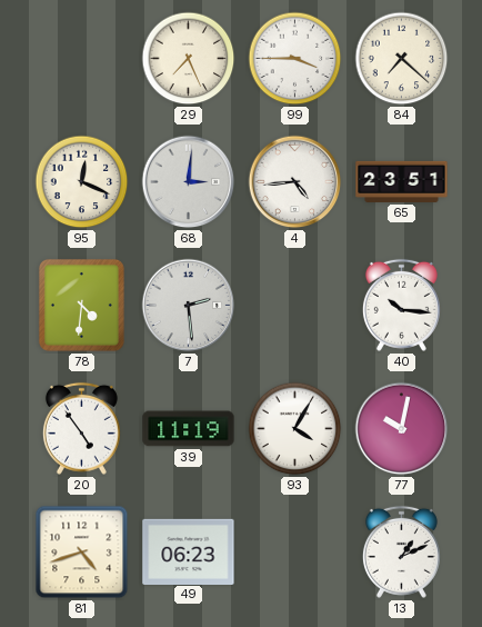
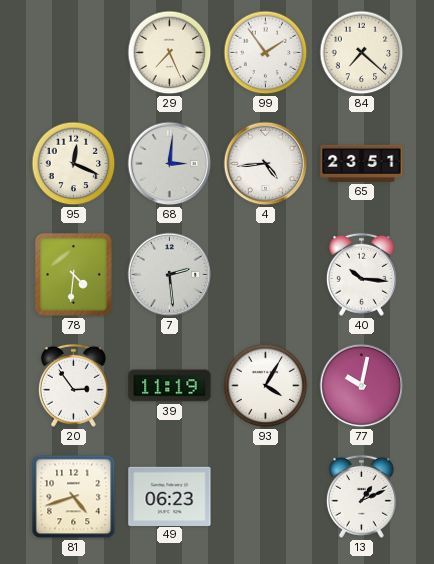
99: 3:45 -> 1:54
20: 4:54 -> 2:54
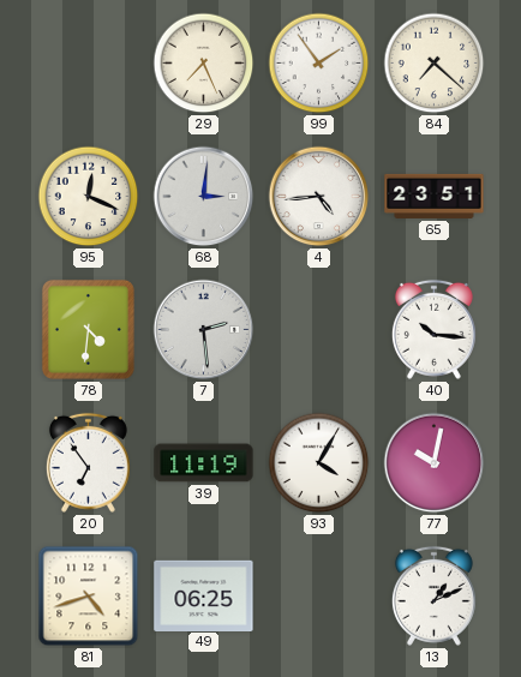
20: 2:54 -> 6:54
49: 06:23 -> 06:25
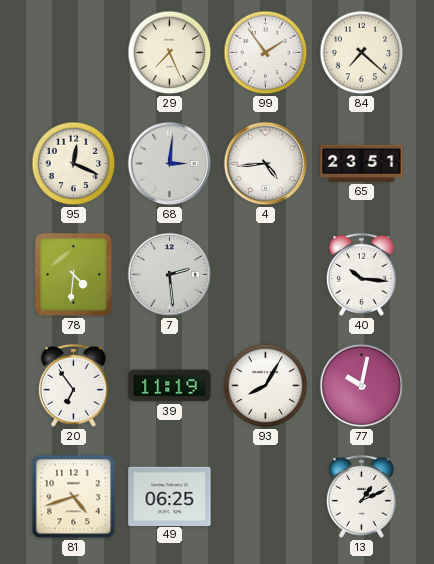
93: 4:05 -> 8:05
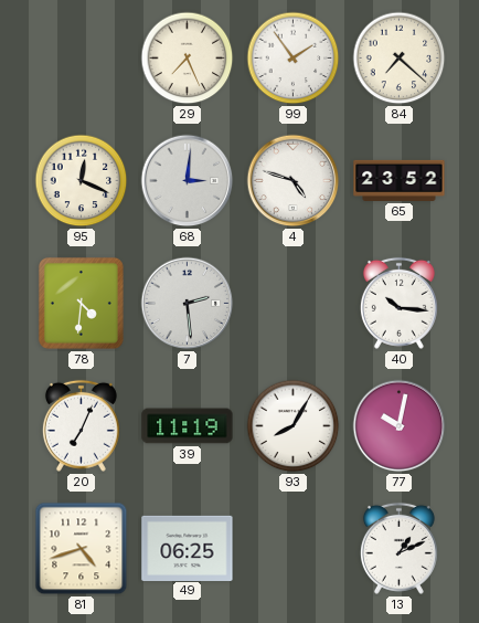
4: 4:44 -> 4:48
65: 23:51 -> 23:52
20: 6:54 -> 7:04
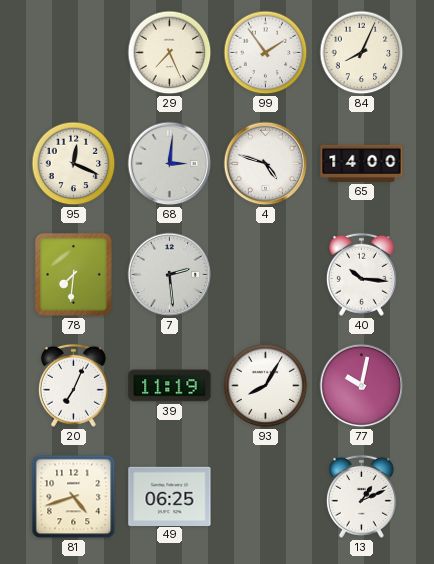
84: 7:22 -> 8:04
65: 23:52 -> 14:00
78: 4:31 -> 7:31
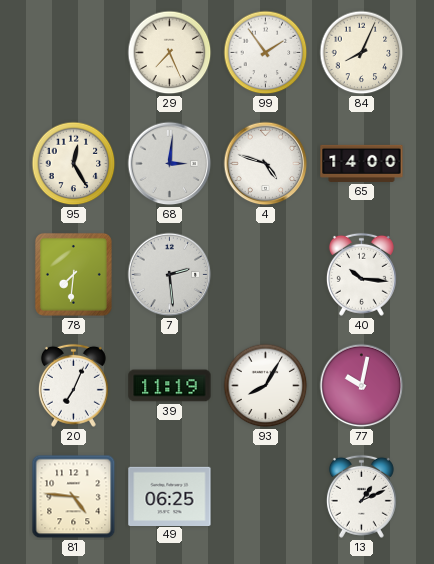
95: 12:19 -> 12:25
81: 4:42 -> 4:46
